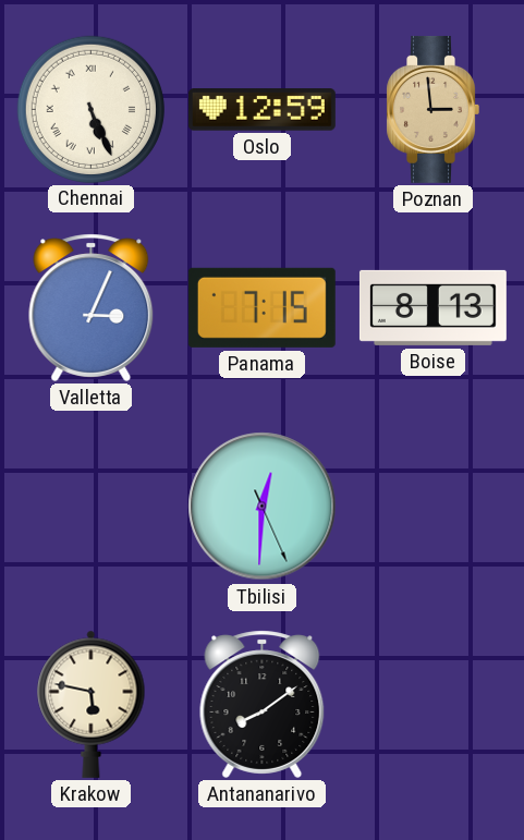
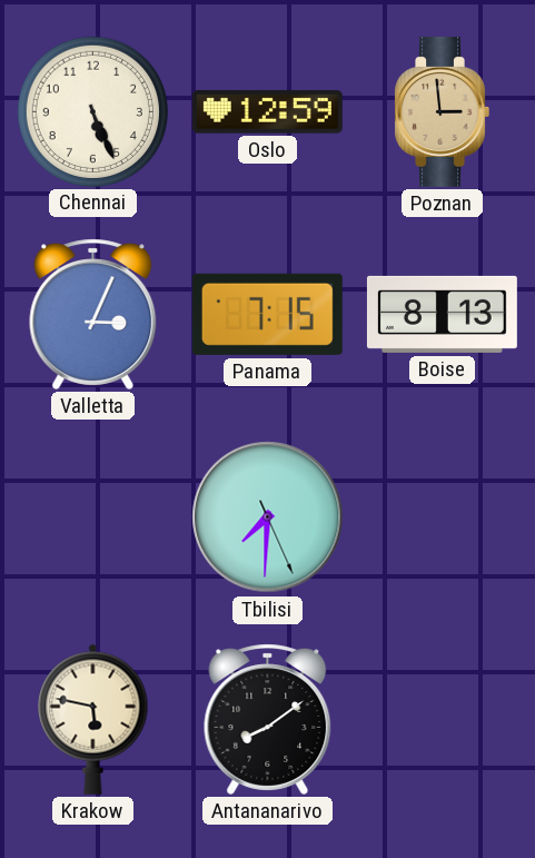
Chennai numerals: Roman -> Arabic
Tbilisi: 12:30 -> 7:30
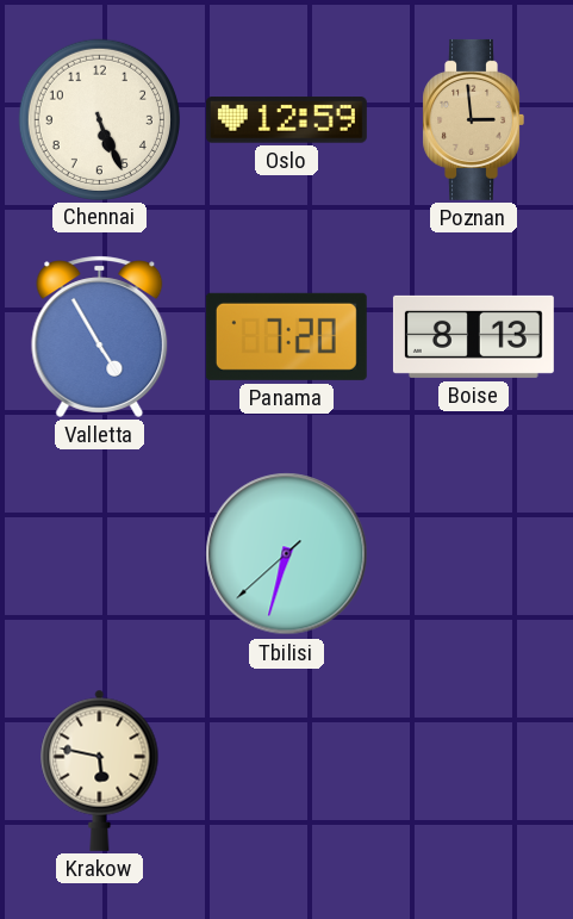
Valletta: 3:04 -> 4:55
Panama: 7:15 -> 7:20
Tbilisi: 7:30 -> 6:32
Antananarivo: 8:09 -> none
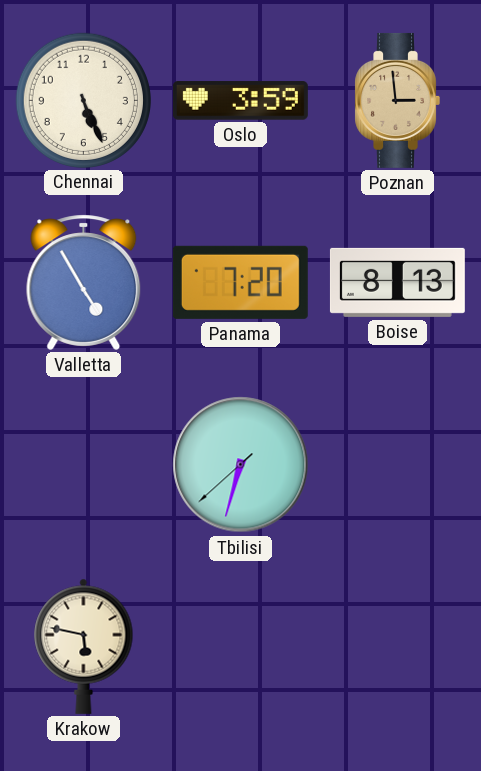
Oslo: 12:59 -> 3:59
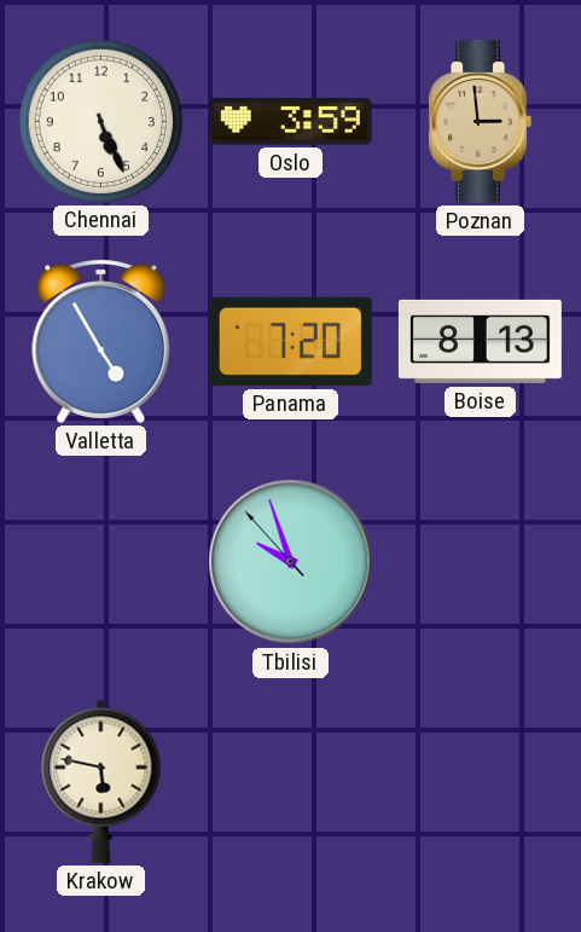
Tbilisi: 6:32 -> 9:56
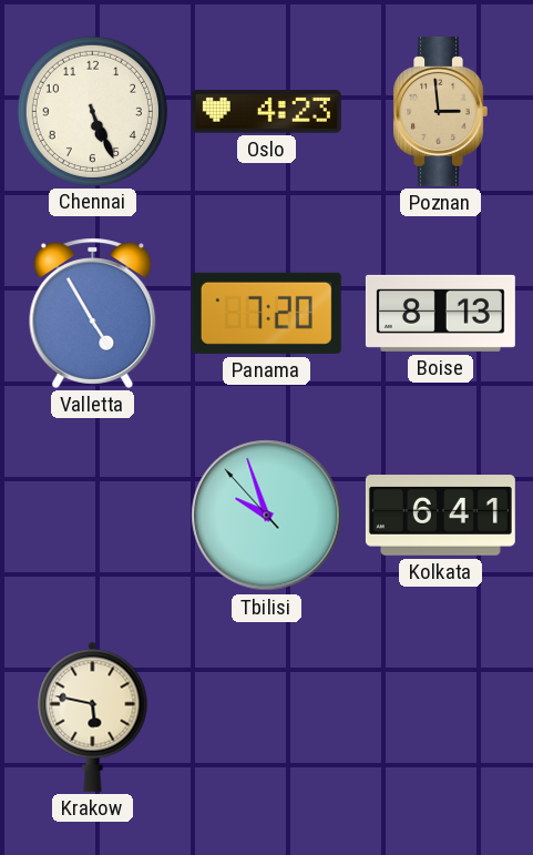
Oslo: 3:59 -> 4:23
Kolkata: none -> 6:41
